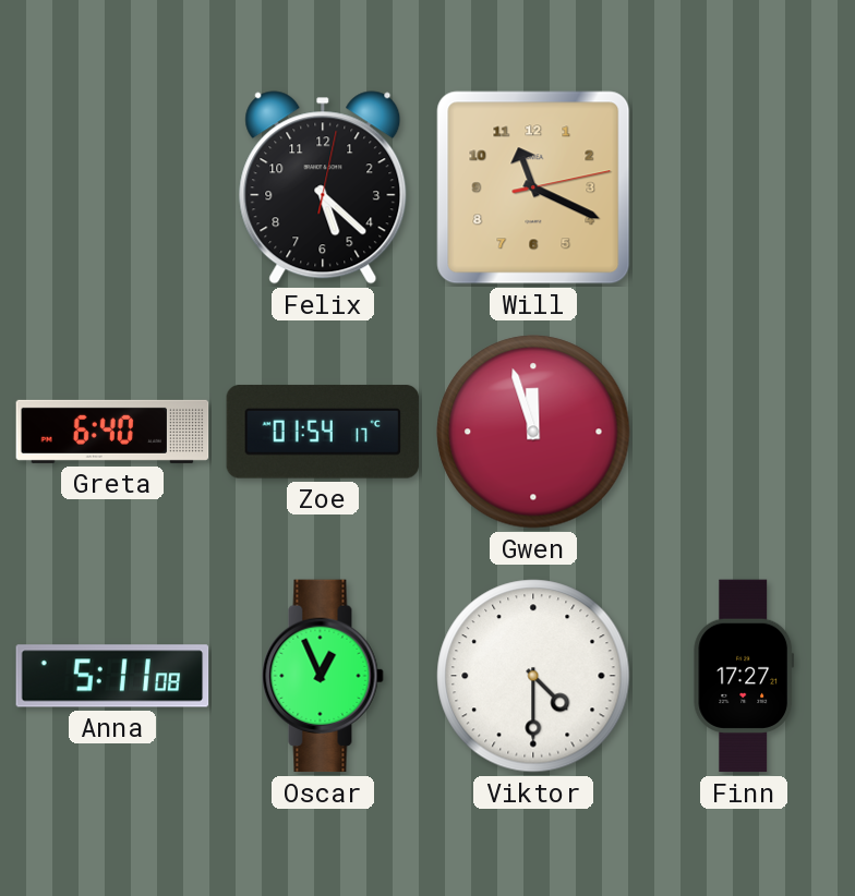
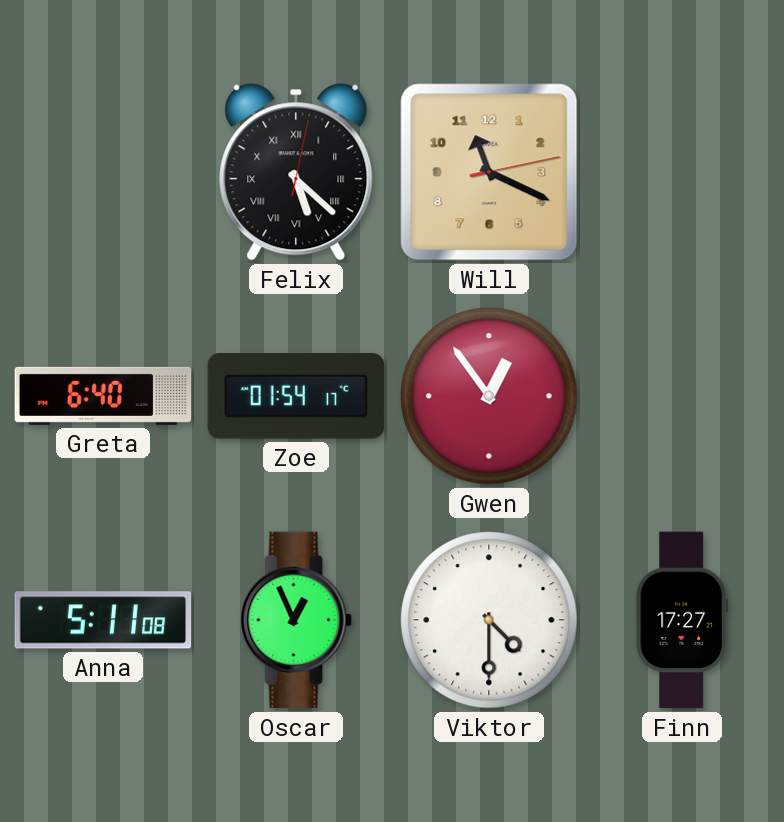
Felix numerals: Arabic -> Roman
Gwen: 11:57 -> 12:54
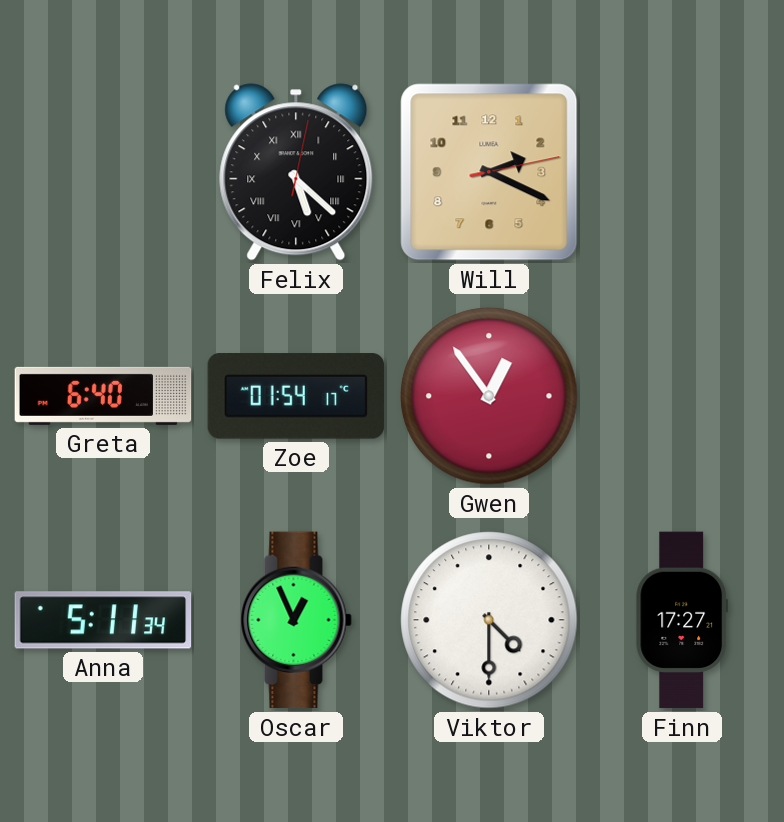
Will: 11:19 -> 2:19
Anna: 5:11:08 -> 5:11:34
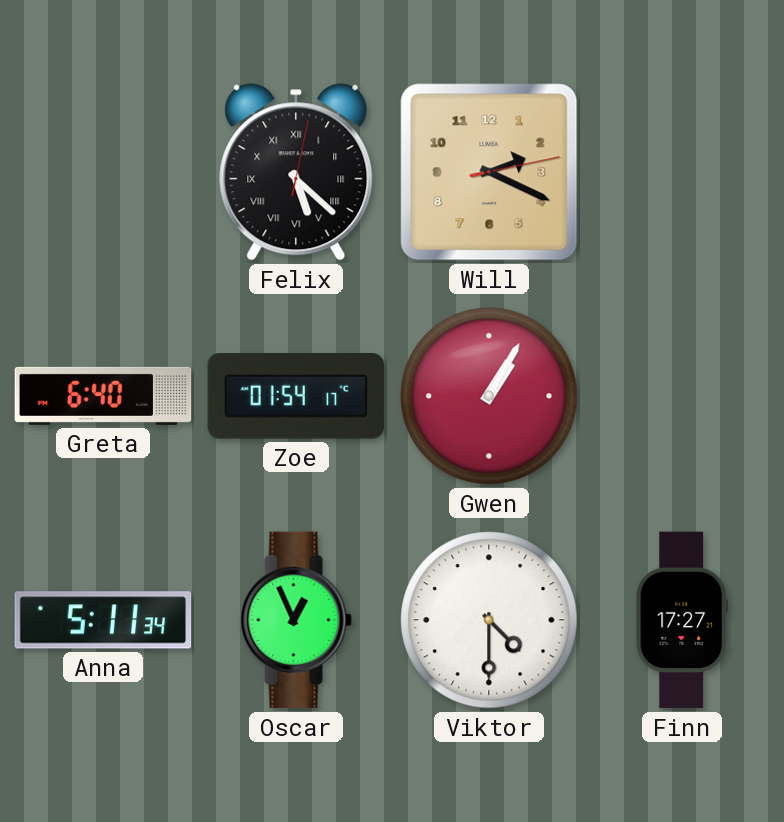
Gwen: 12:54 -> 1:05
